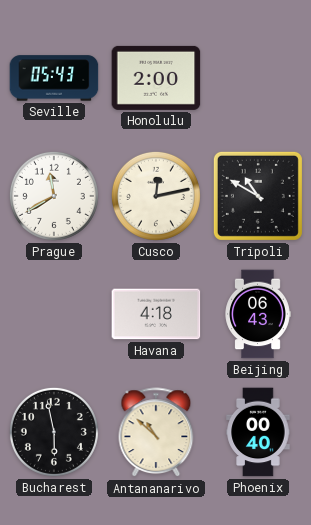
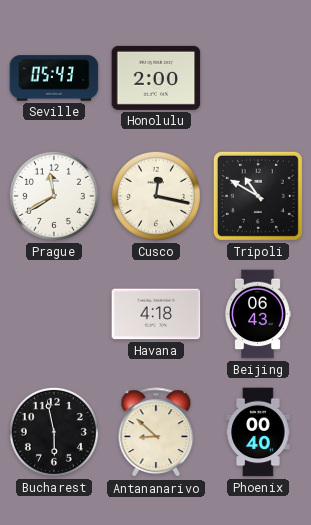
Cusco: 12:13 -> 12:17
Antananarivo: 10:52 -> 8:52
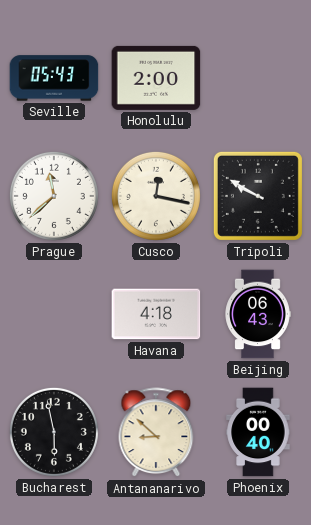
Prague: 11:40 -> 11:38
Tripoli: 10:50 -> 9:50
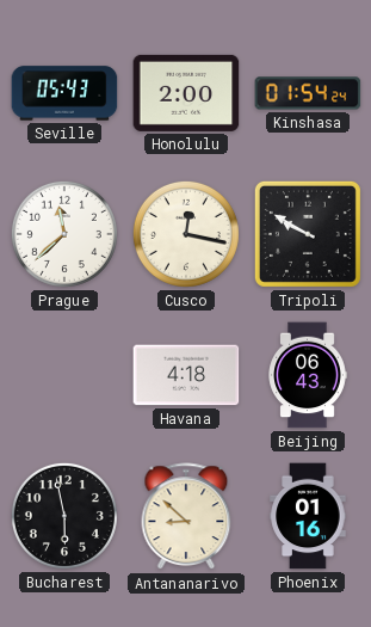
Kinshasa: none -> 01:54
Phoenix: 00:40 -> 01:16
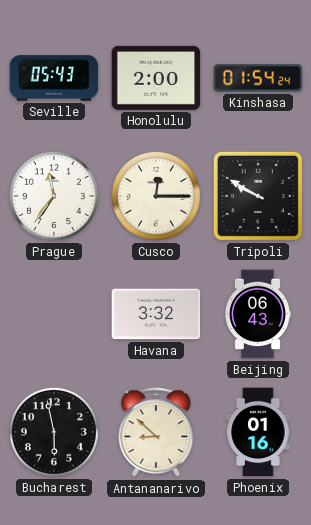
Prague: 11:38 -> 11:36
Cusco: 12:17 -> 12:15
Havana: 4:18 -> 3:32
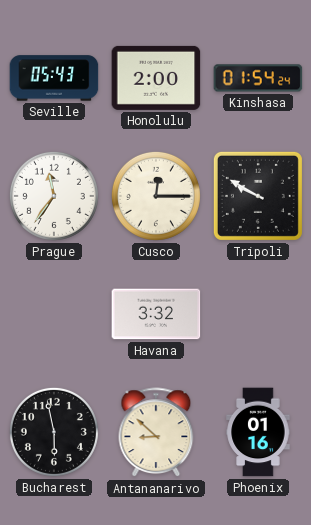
Beijing: 06:43 -> none
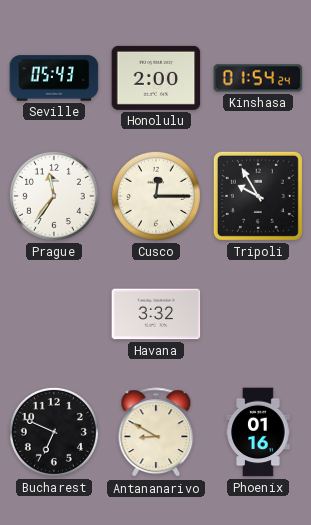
Tripoli: 9:50 -> 9:55
Bucharest: 5:58 -> 6:49
Antananarivo: 8:52 -> 8:50
